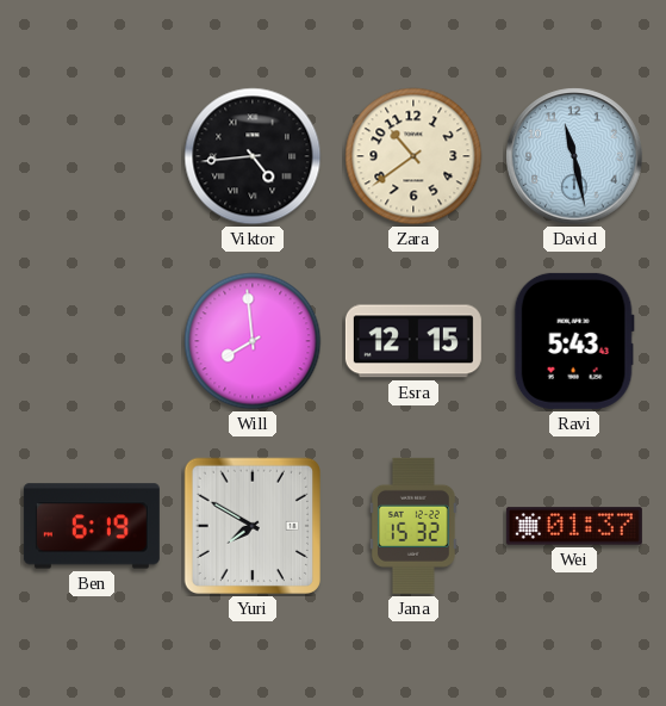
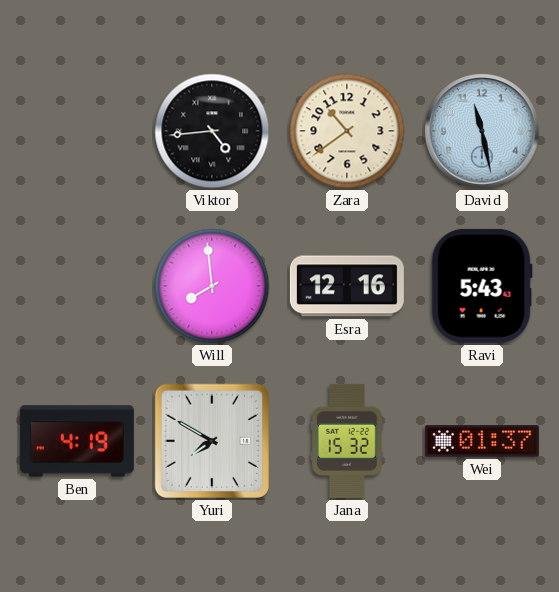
Esra: 12:15 -> 12:16
Ben: 6:19 -> 4:19
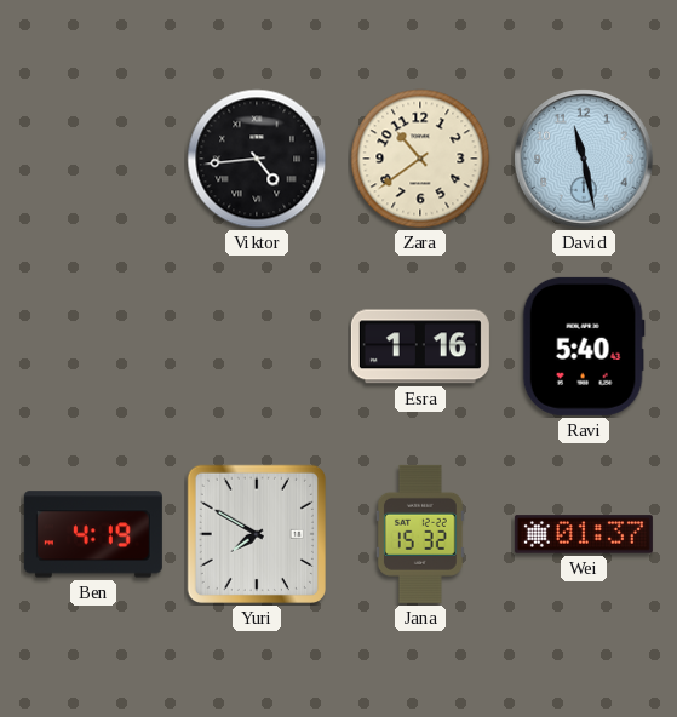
Will: 7:59 -> none
Esra: 12:16 -> 1:16
Ravi: 5:43 -> 5:40
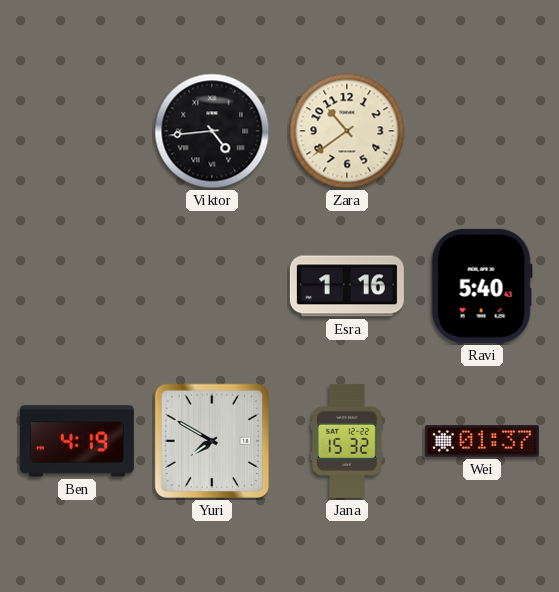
David: 11:28 -> none
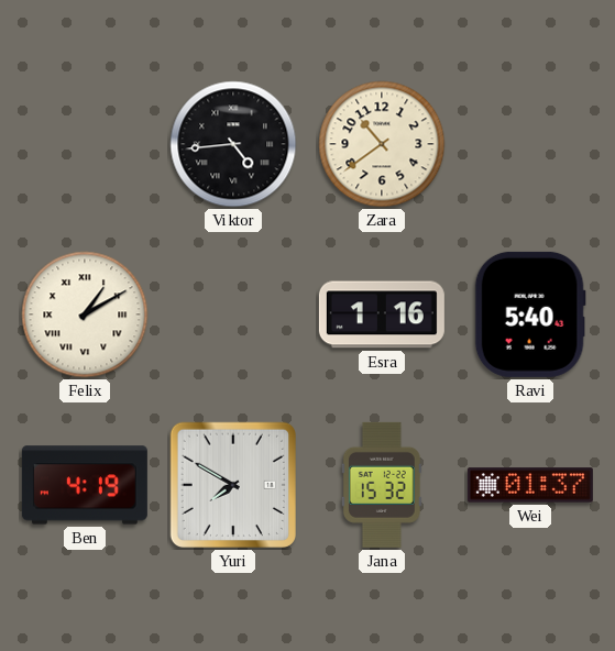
Felix: none -> 1:10
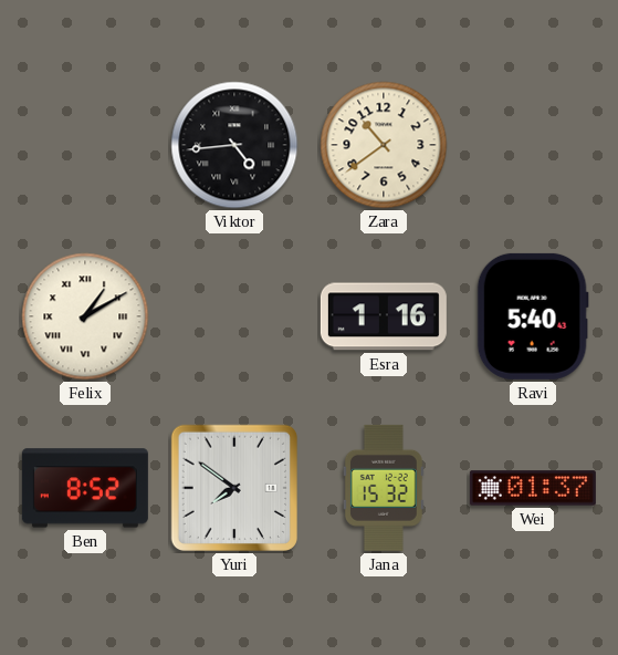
Ben: 4:19 -> 8:52
Yuri: 7:50 -> 7:51
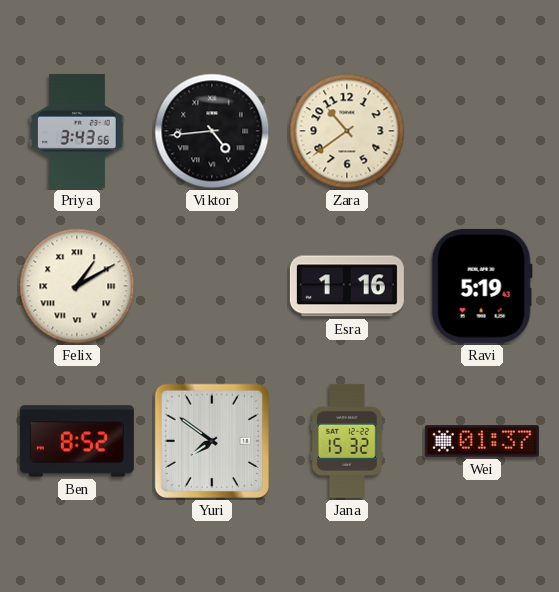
Priya: none -> 3:43
Ravi: 5:40 -> 5:19
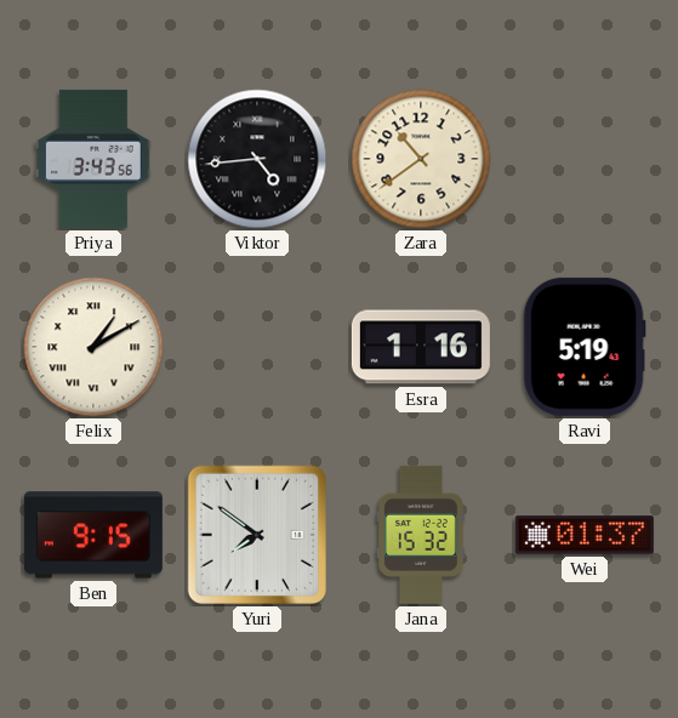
Ben: 8:52 -> 9:15
